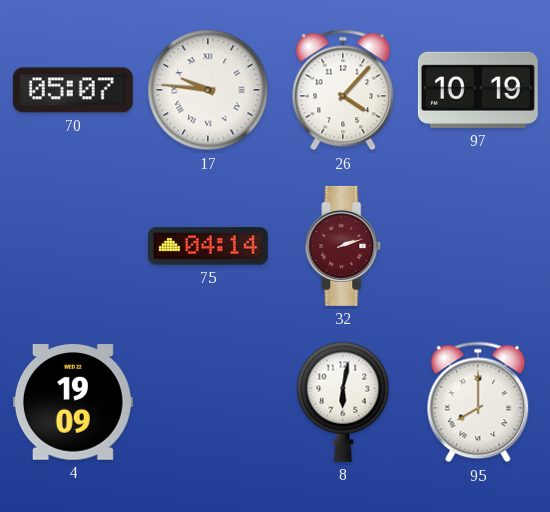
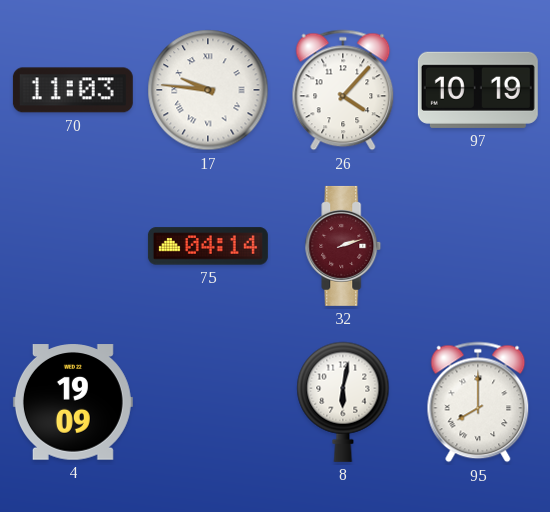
70: 05:07 -> 11:03
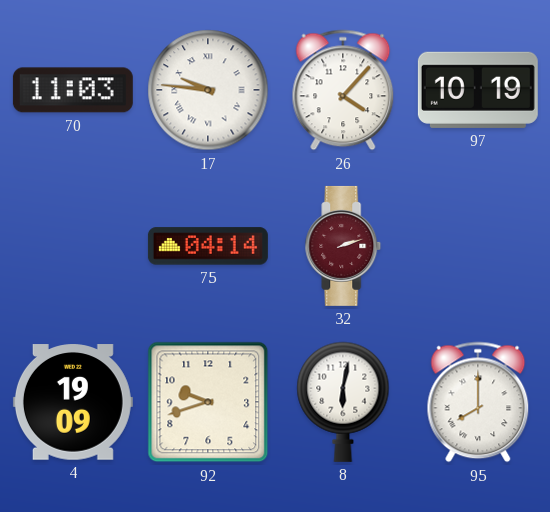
92: none -> 9:42
